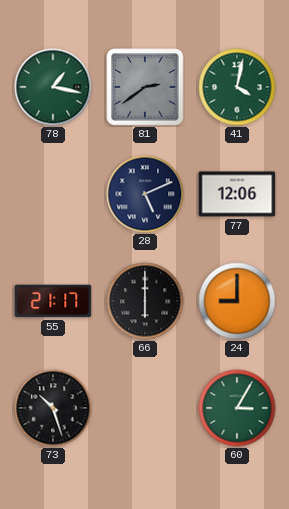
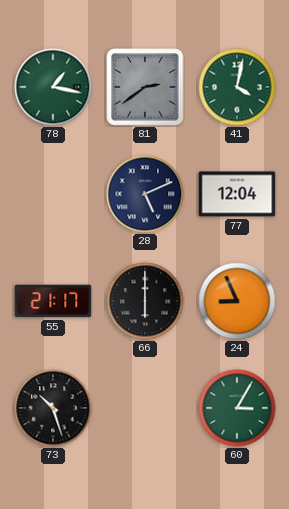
77: 12:06 -> 12:04
24: 9:00 -> 8:56
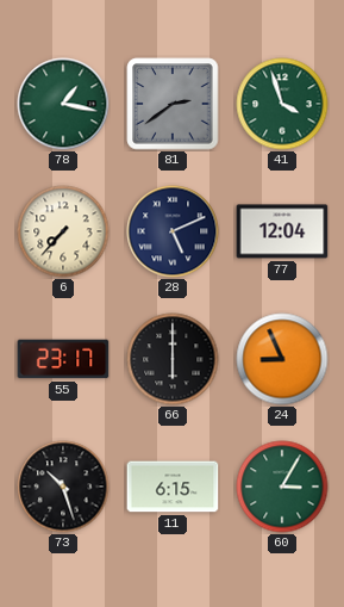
41: 4:02 -> 3:57
6: none -> 7:37
55: 21:17 -> 23:17
11: none -> 6:15
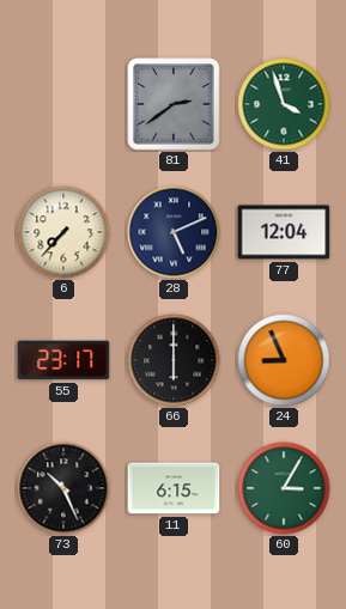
78: 1:17 -> none
73: 10:27 -> 10:26
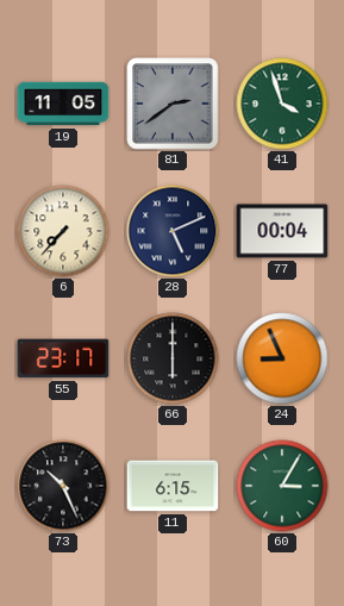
19: none -> 11:05
77: 12:04 -> 00:04
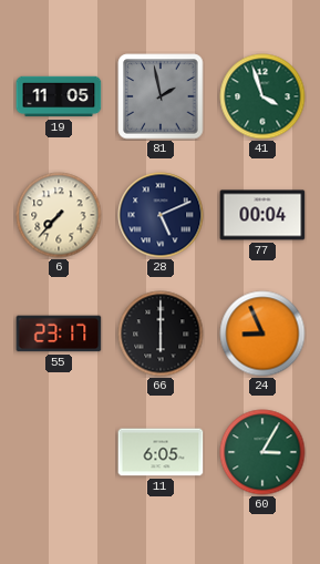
81: 2:39 -> 1:58
73: 10:26 -> none
11: 6:15 -> 6:05
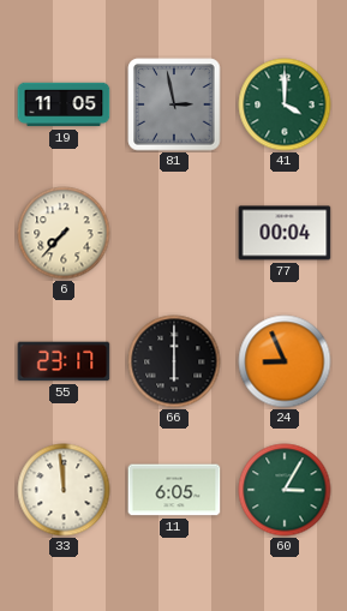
81: 1:58 -> 2:58
41: 3:57 -> 4:00
28: 5:11 -> none
33: none -> 11:59
